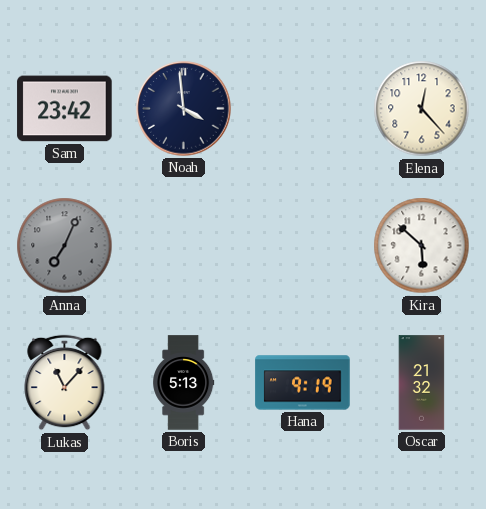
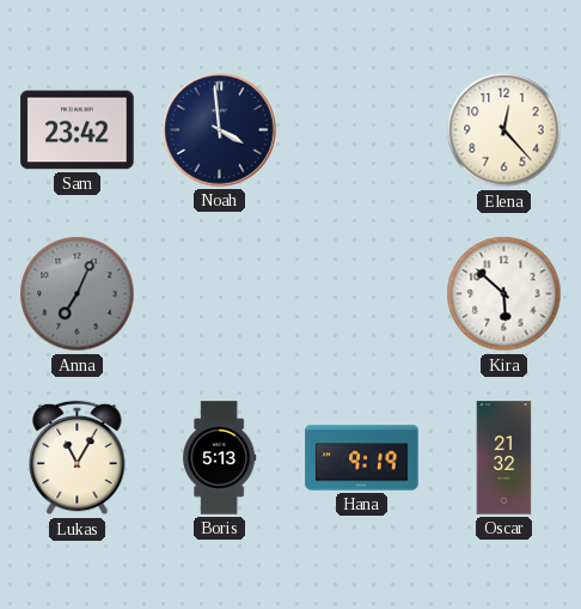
Lukas: 11:07 -> 11:05
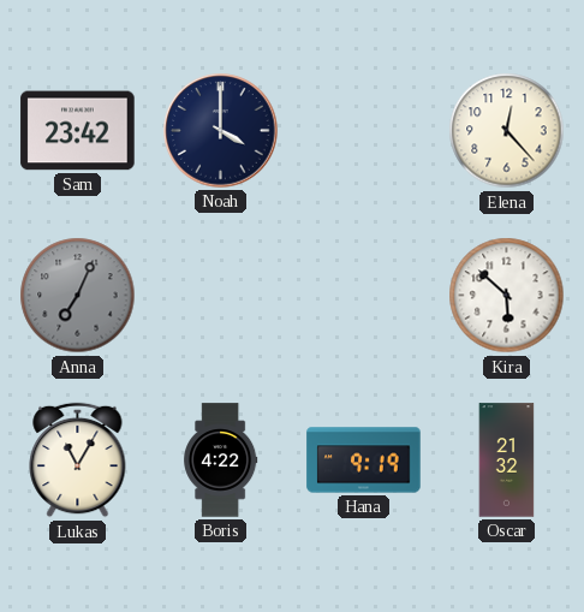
Noah: 3:59 -> 4:00
Boris: 5:13 -> 4:22
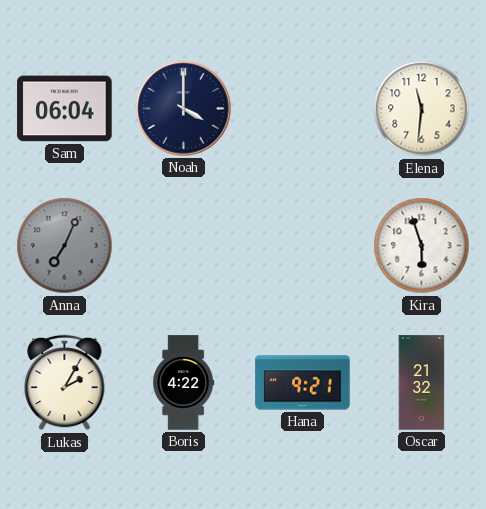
Sam: 23:42 -> 06:04
Elena: 12:23 -> 11:31
Kira: 5:52 -> 5:57
Lukas: 11:05 -> 2:05
Hana: 9:19 -> 9:21
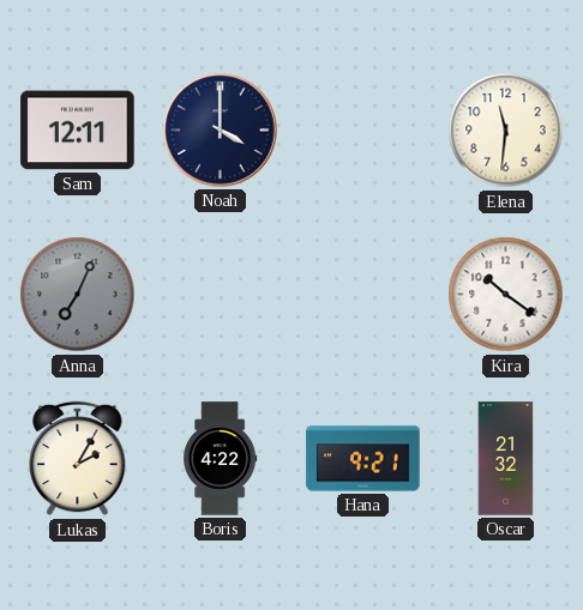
Sam: 06:04 -> 12:11
Kira: 5:57 -> 10:21
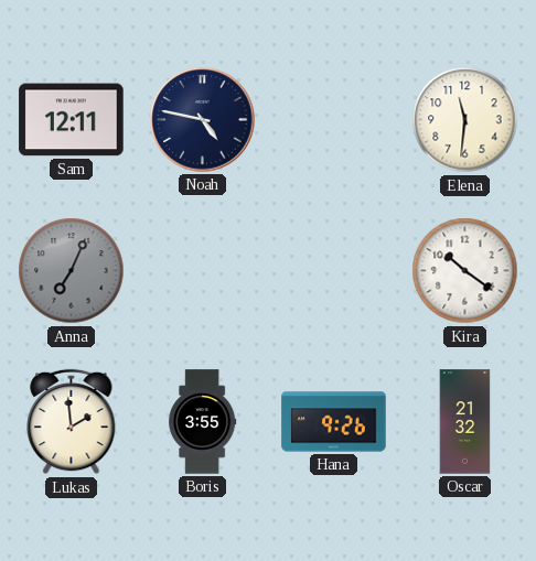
Noah: 4:00 -> 4:47
Lukas: 2:05 -> 1:59
Boris: 4:22 -> 3:55
Hana: 9:21 -> 9:26
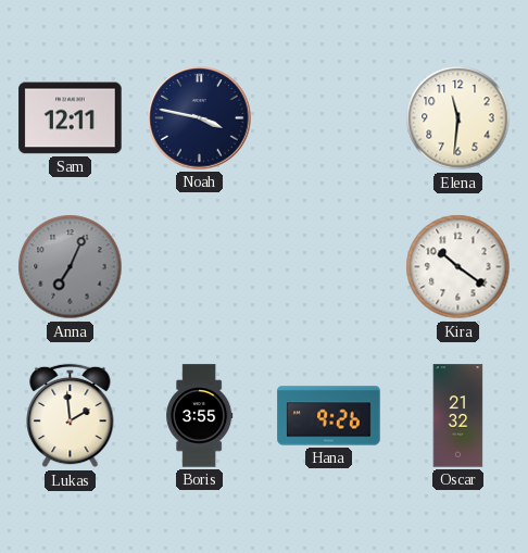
Noah: 4:47 -> 3:47
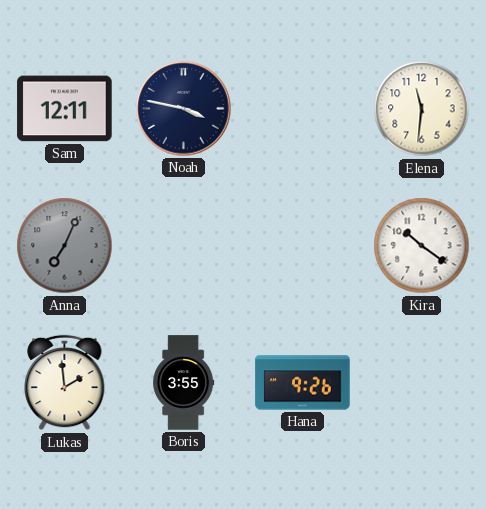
Oscar: 21:32 -> none
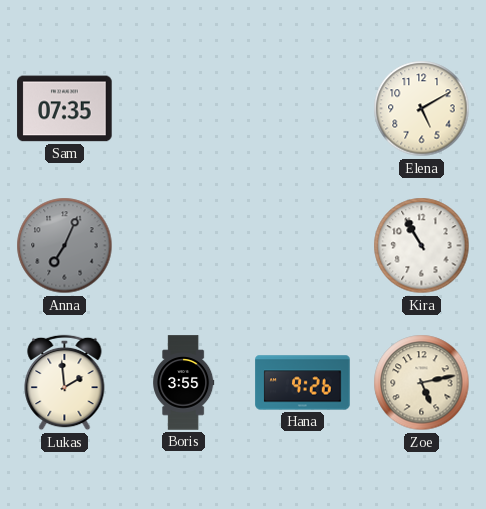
Sam: 12:11 -> 07:35
Noah: 3:47 -> none
Elena: 11:31 -> 5:10
Kira: 10:21 -> 10:55
Zoe: none -> 5:13
